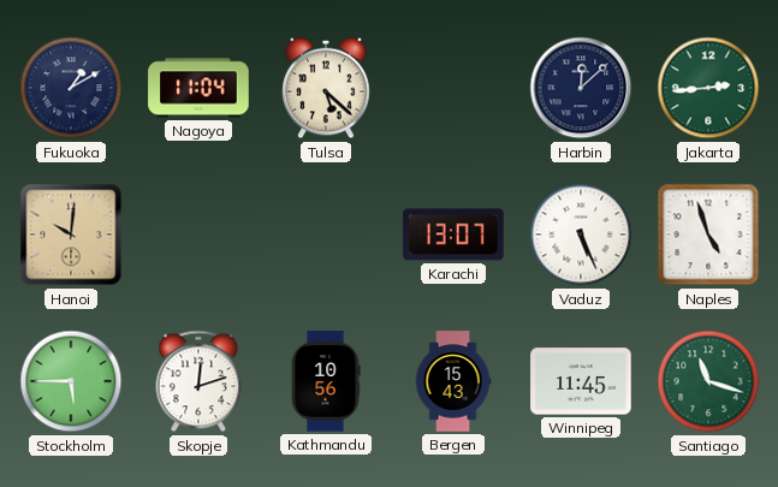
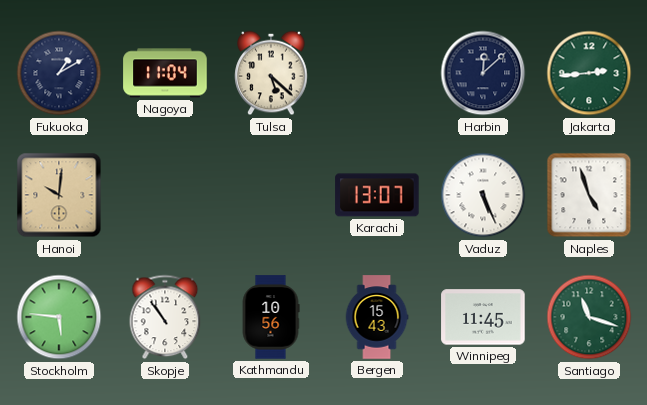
Stockholm: 5:45 -> 5:46
Skopje: 12:12 -> 10:54
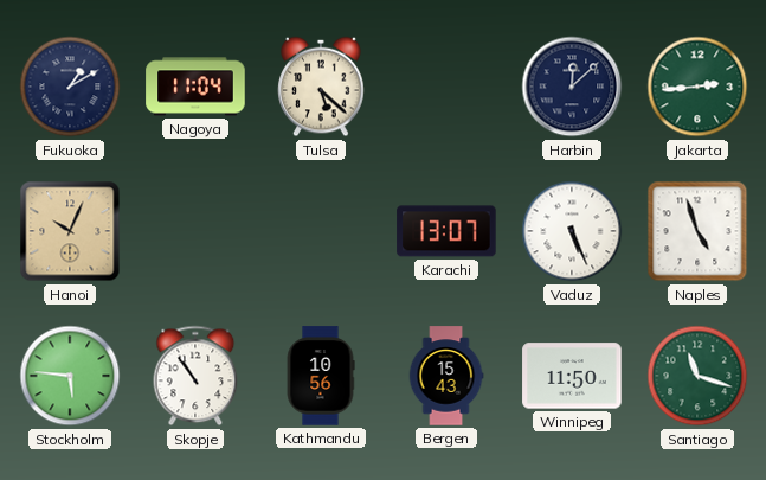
Hanoi: 10:01 -> 10:04
Winnipeg: 11:45 -> 11:50
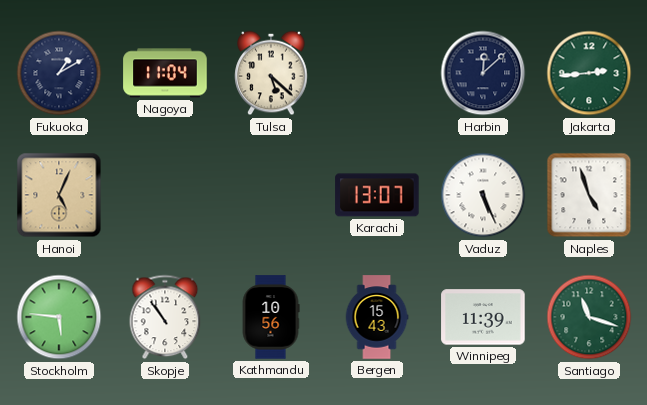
Hanoi: 10:04 -> 5:04
Winnipeg: 11:50 -> 11:39
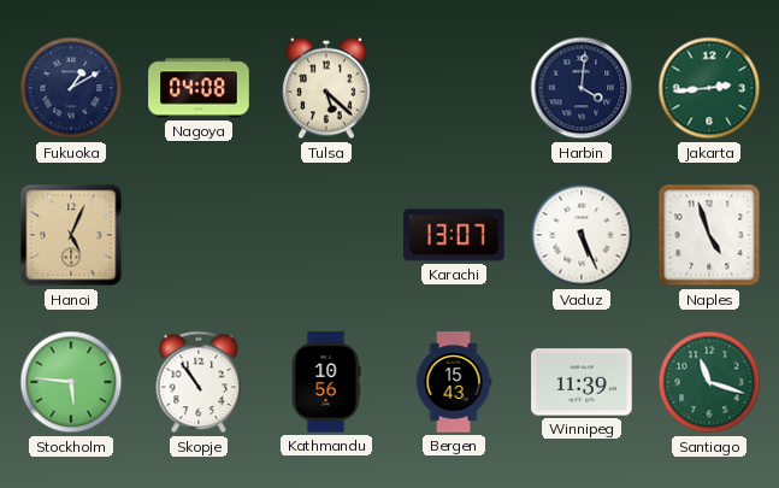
Nagoya: 11:04 -> 04:08
Harbin: 12:08 -> 4:01
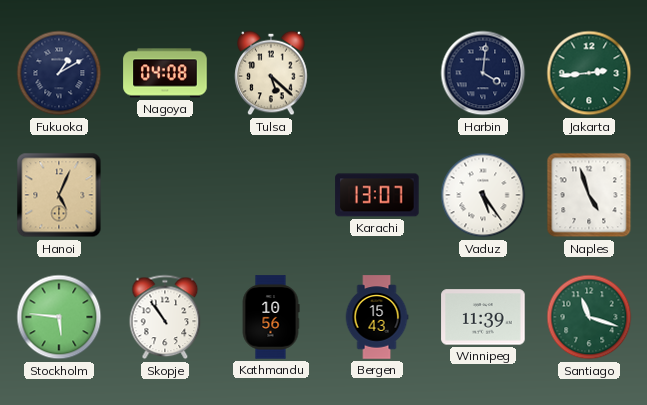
Vaduz: 5:26 -> 5:24
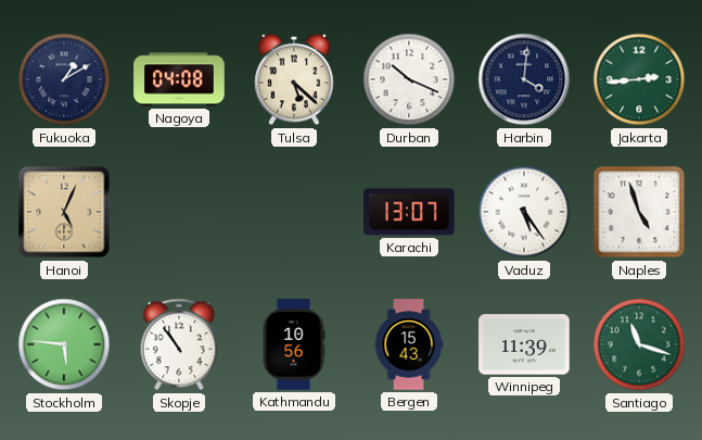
Durban: none -> 10:19
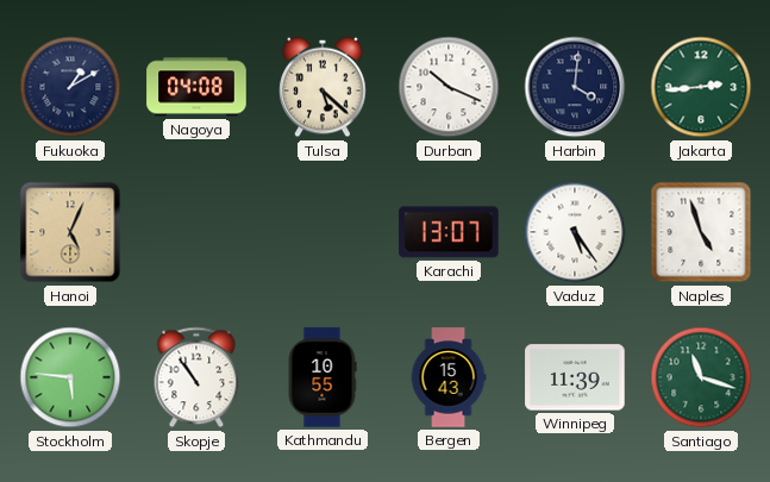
Kathmandu: 10:56 -> 10:55
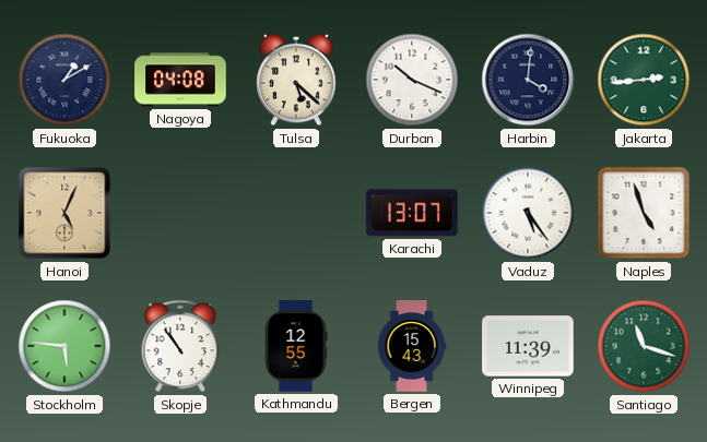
Kathmandu: 10:55 -> 12:55
